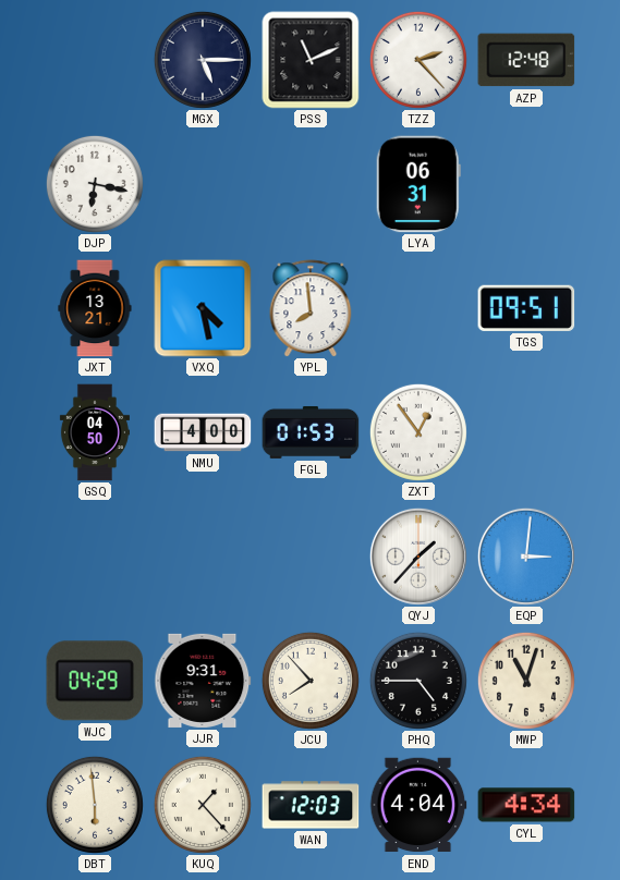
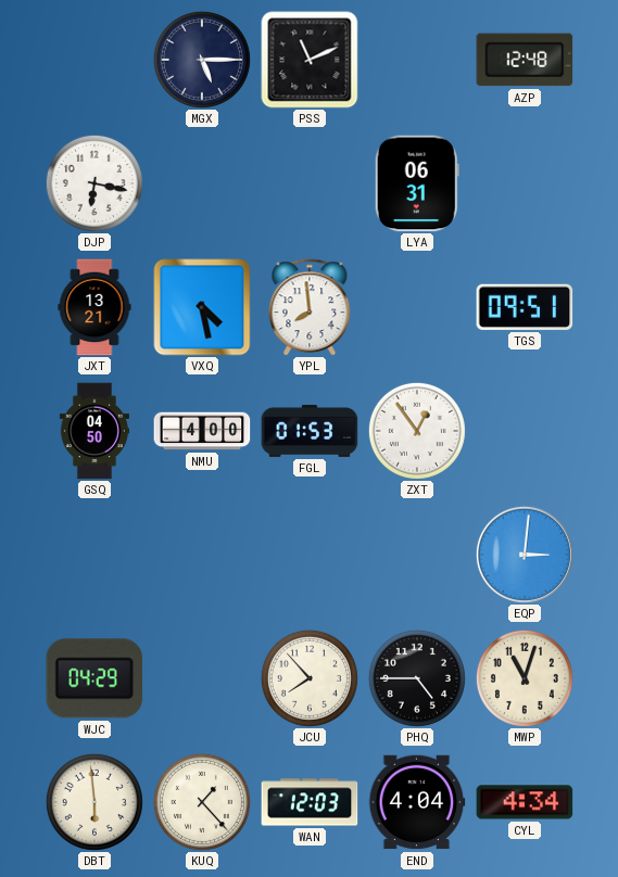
TZZ: 2:23 -> none
QYJ: 1:37 -> none
JJR: 9:31 -> none
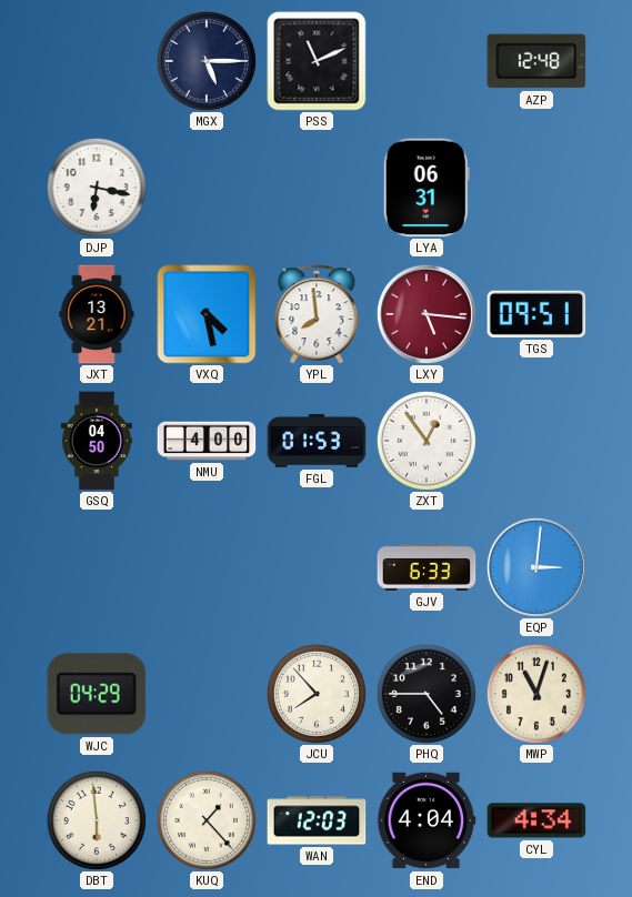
LXY: none -> 5:16
GJV: none -> 6:33
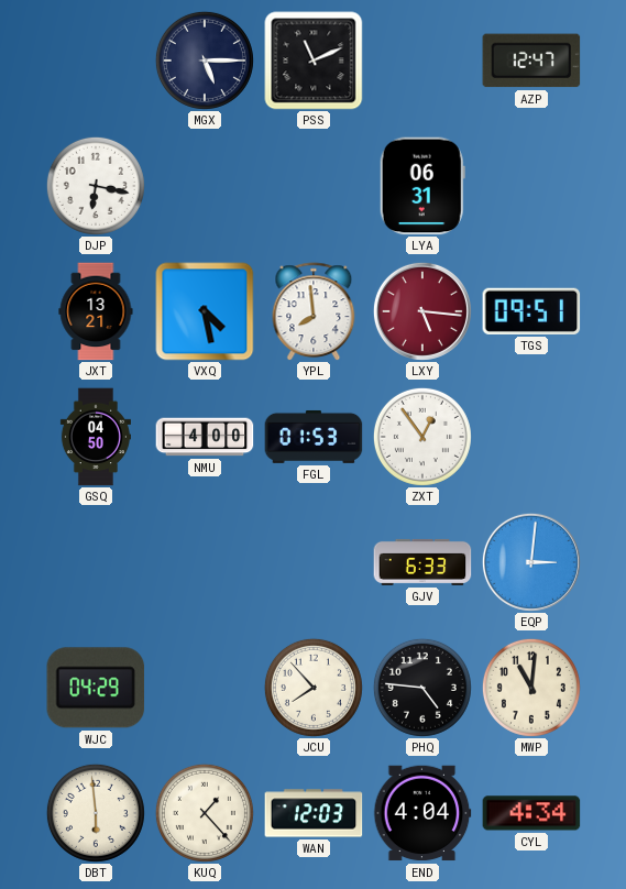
AZP: 12:48 -> 12:47
PHQ: 4:45 -> 4:46
MWP: 11:03 -> 11:01
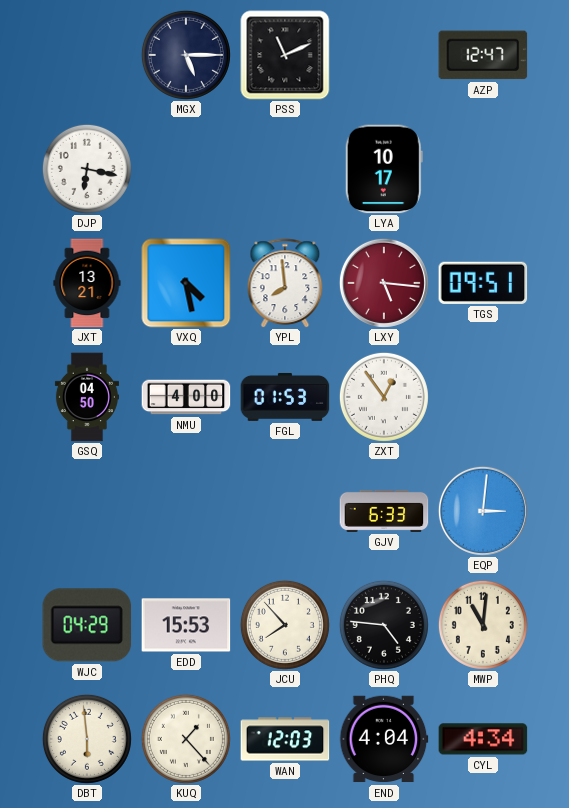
LYA: 06:31 -> 10:17
EDD: none -> 15:53
